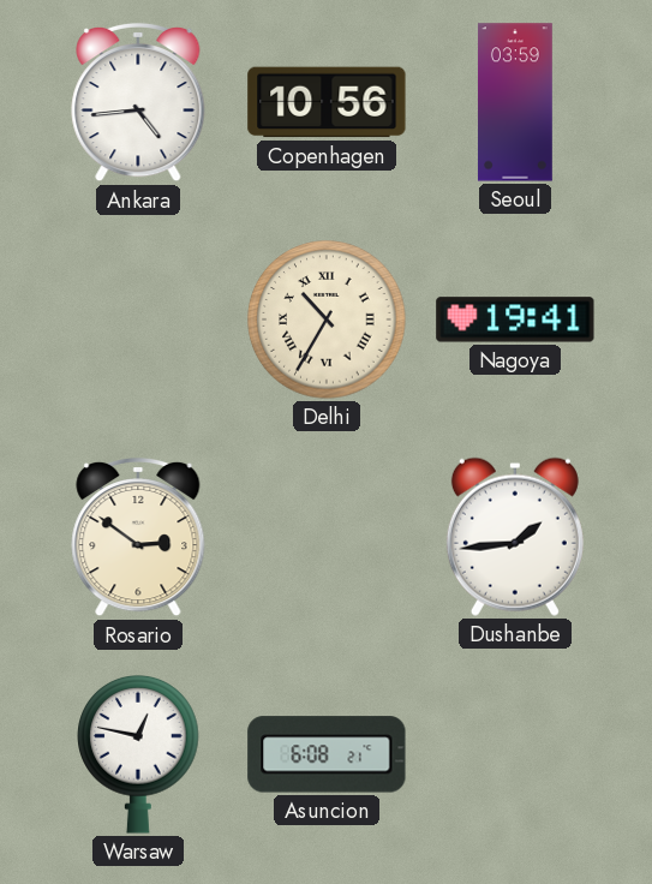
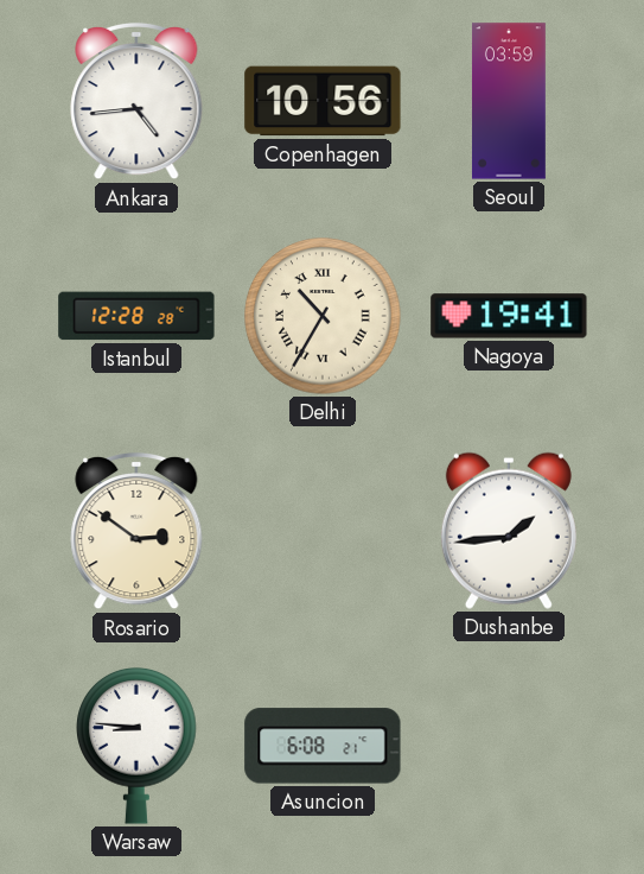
Istanbul: none -> 12:28
Warsaw: 12:47 -> 8:46
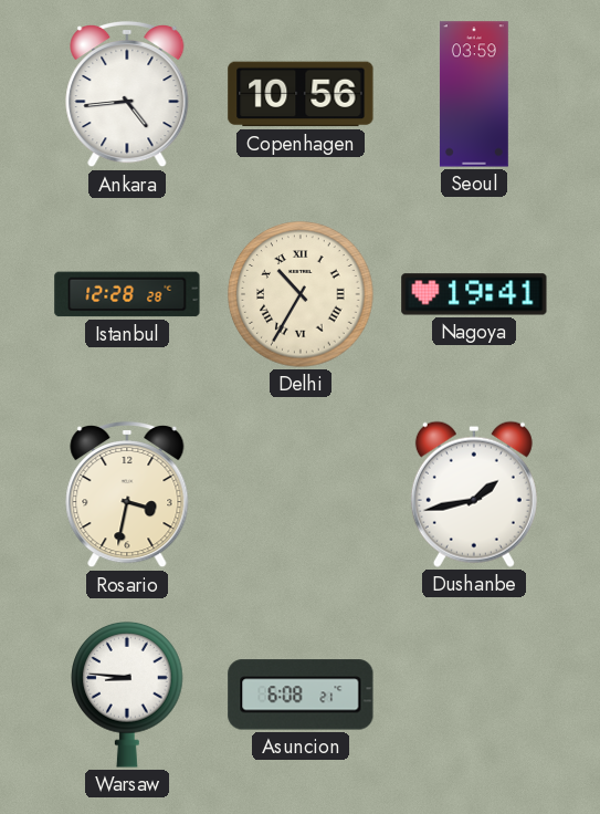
Rosario: 2:51 -> 3:32
Dushanbe: 1:44 -> 1:43
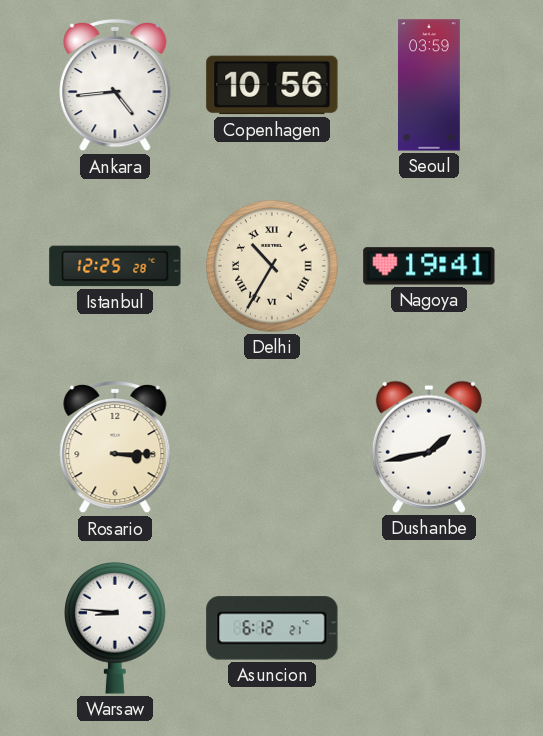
Istanbul: 12:28 -> 12:25
Rosario: 3:32 -> 3:15
Asuncion: 6:08 -> 6:12
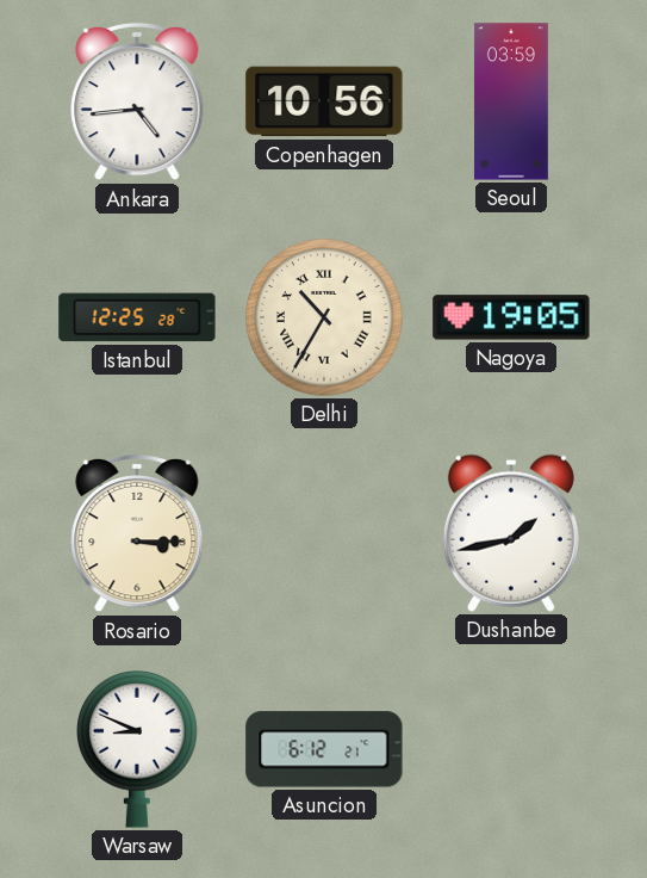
Nagoya: 19:41 -> 19:05
Warsaw: 8:46 -> 8:49
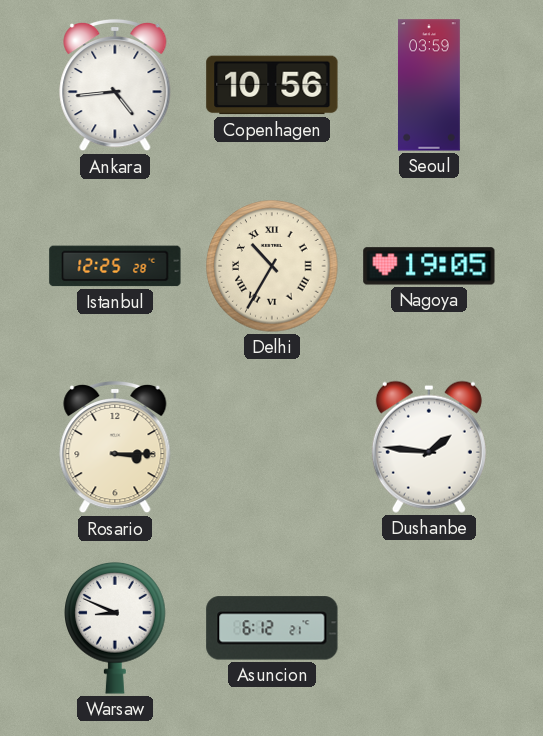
Dushanbe: 1:43 -> 1:46
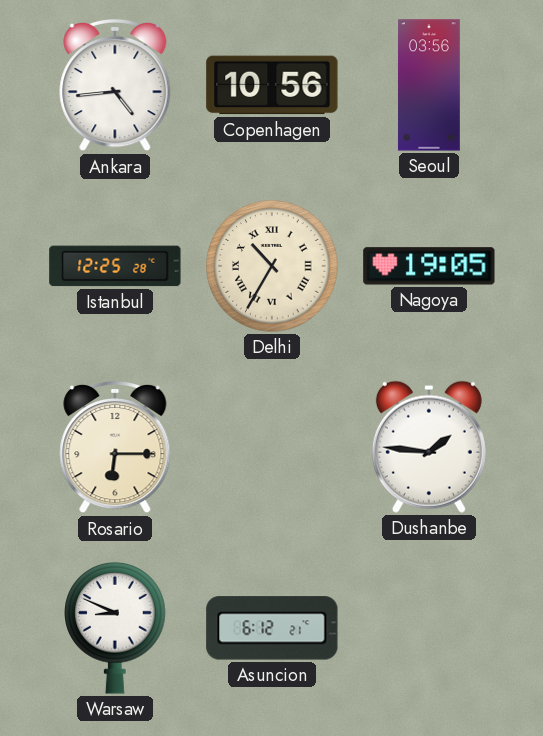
Seoul: 03:59 -> 03:56
Rosario: 3:15 -> 6:15
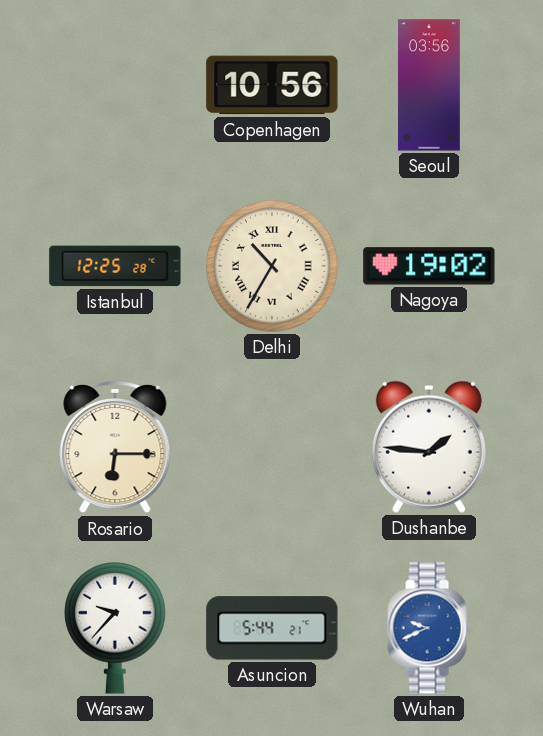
Ankara: 4:44 -> none
Nagoya: 19:05 -> 19:02
Warsaw: 8:49 -> 9:37
Asuncion: 6:12 -> 5:44
Wuhan: none -> 9:41
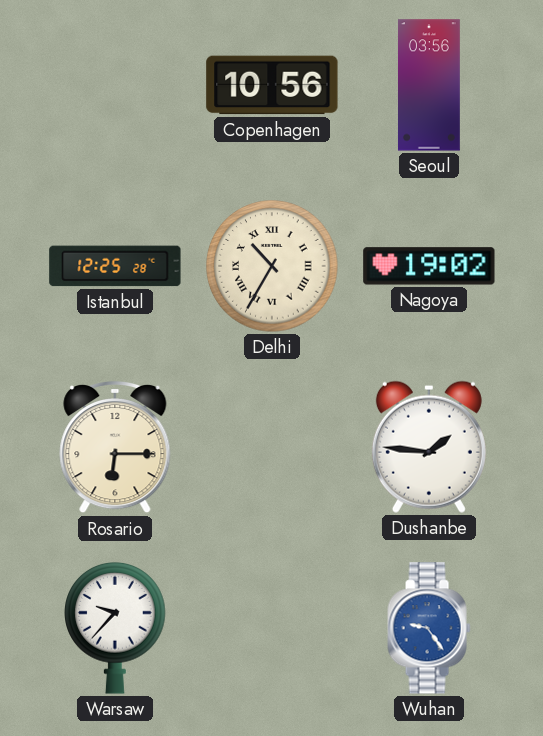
Asuncion: 5:44 -> none
Wuhan: 9:41 -> 9:24
